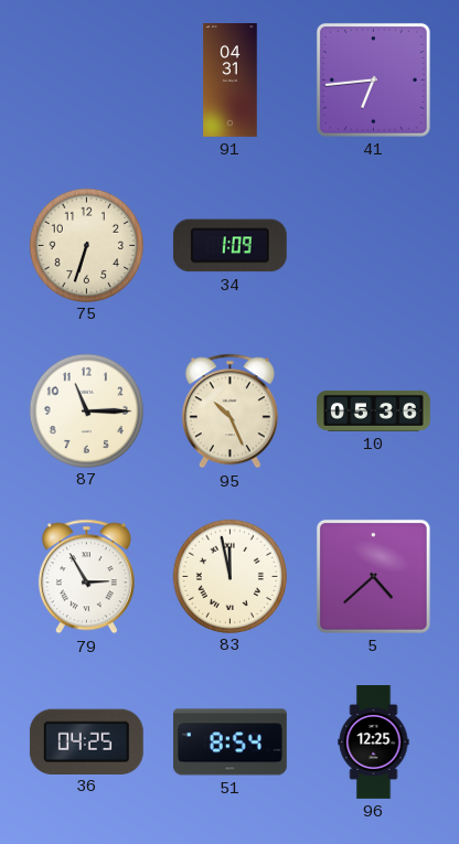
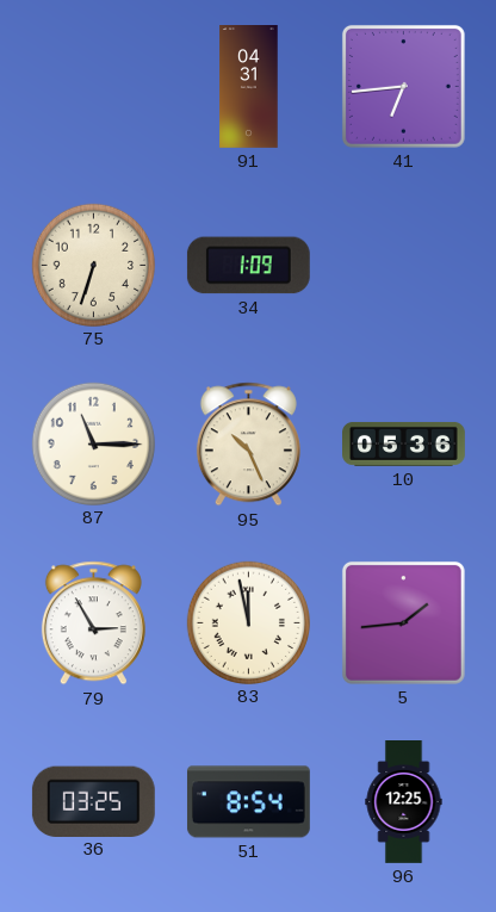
5: 4:38 -> 1:44
36: 04:25 -> 03:25
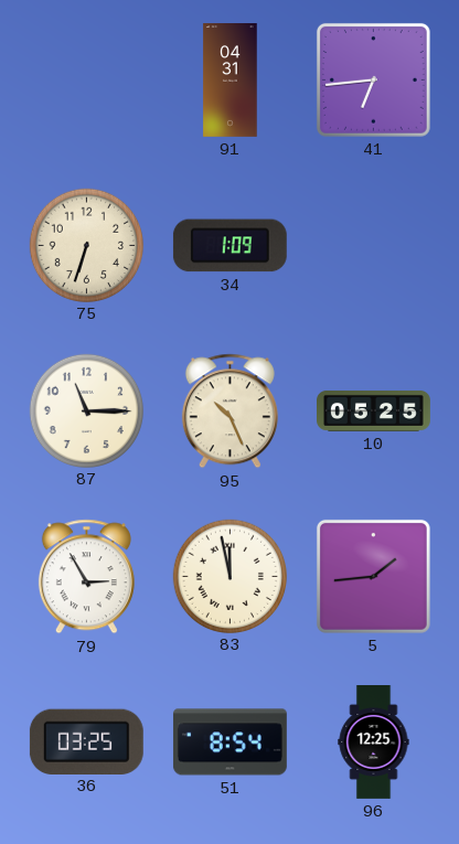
10: 05:36 -> 05:25
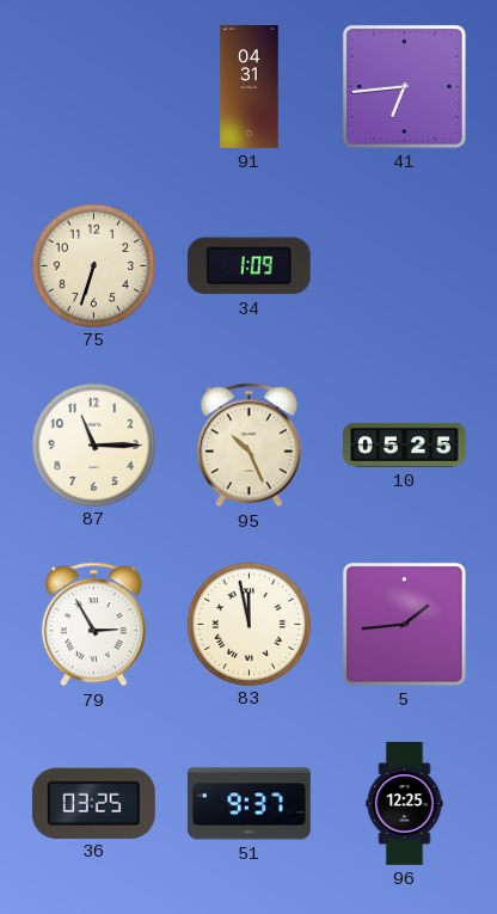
51: 8:54 -> 9:37
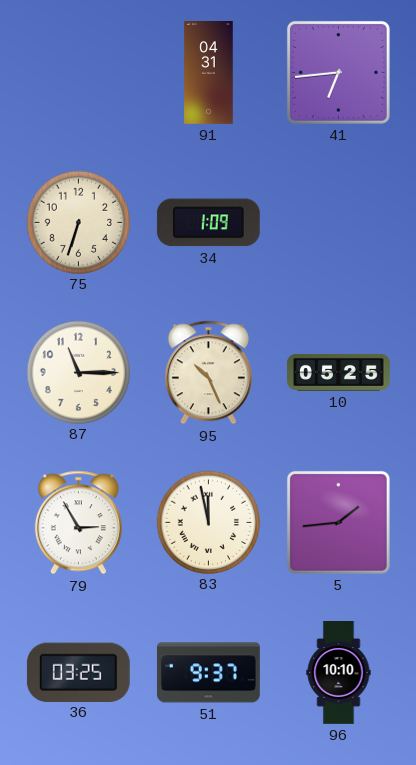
96: 12:25 -> 10:10
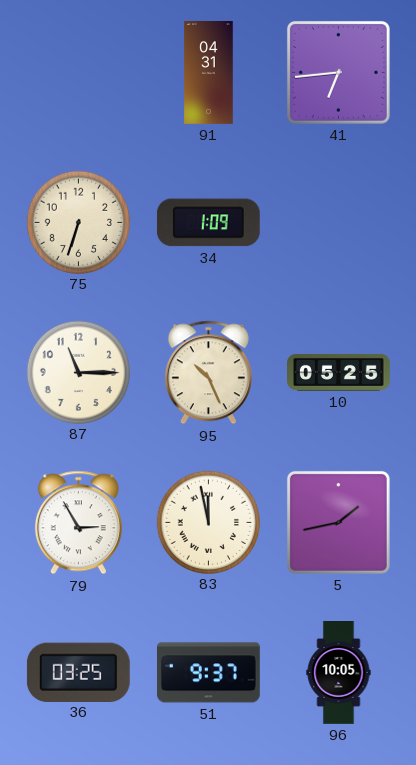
5: 1:44 -> 1:43
96: 10:10 -> 10:05
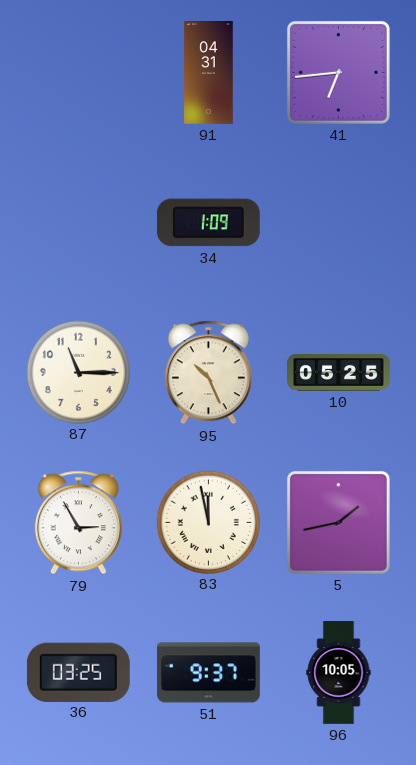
75: 6:33 -> none
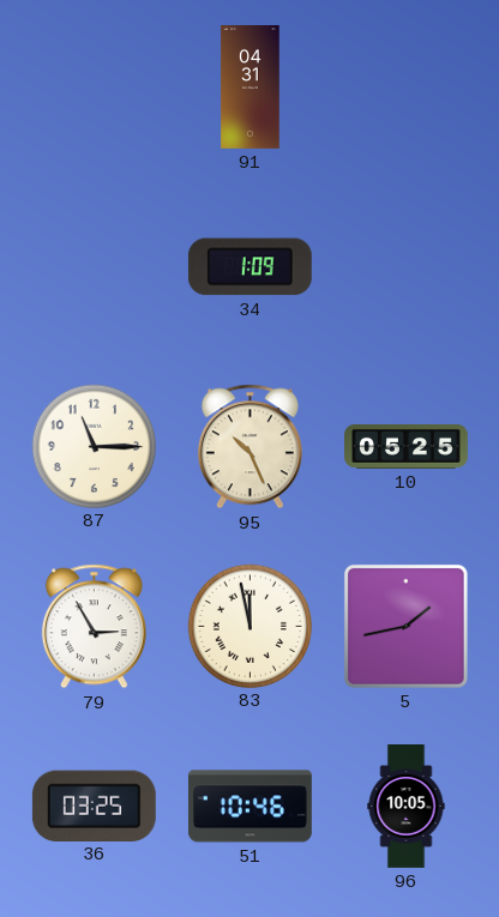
41: 6:44 -> none
51: 9:37 -> 10:46
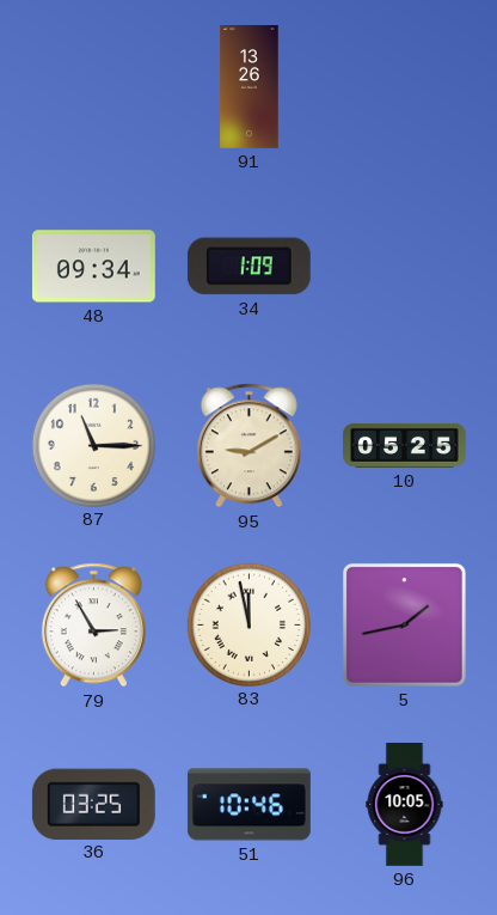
91: 04:31 -> 13:26
48: none -> 09:34
95: 10:26 -> 9:10
